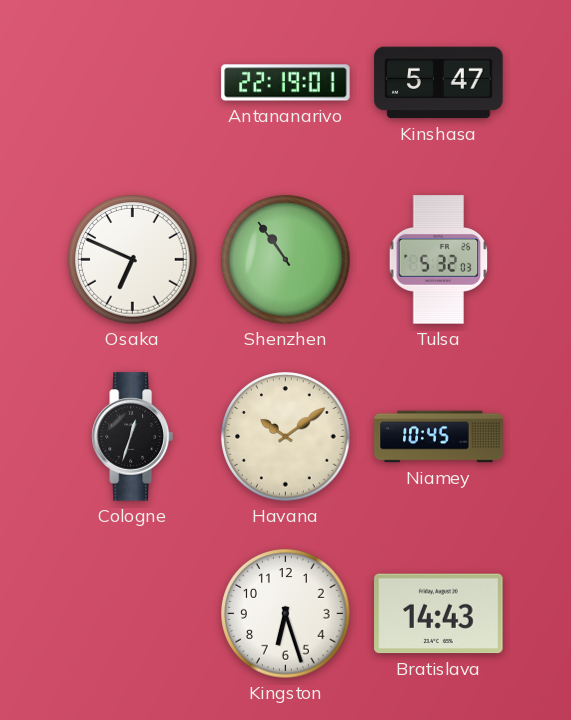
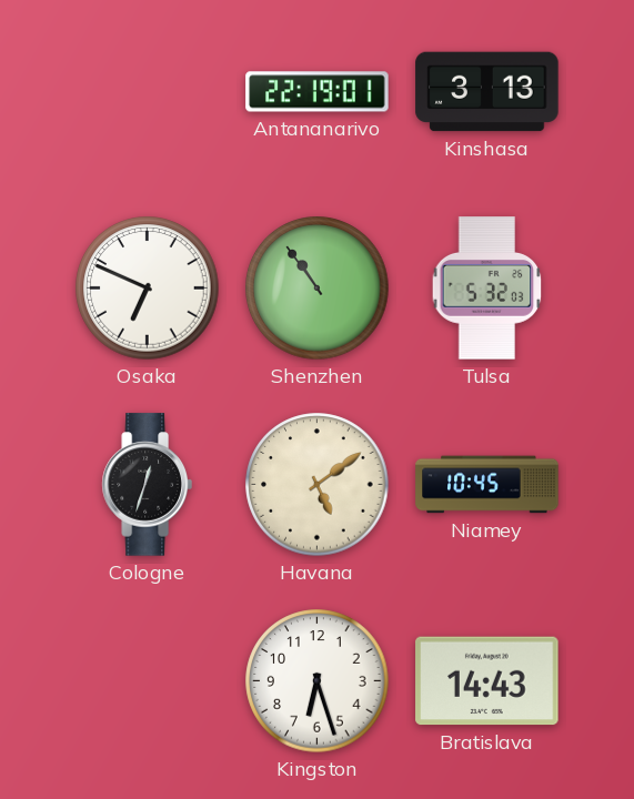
Kinshasa: 5:47 -> 3:13
Havana: 10:09 -> 5:09
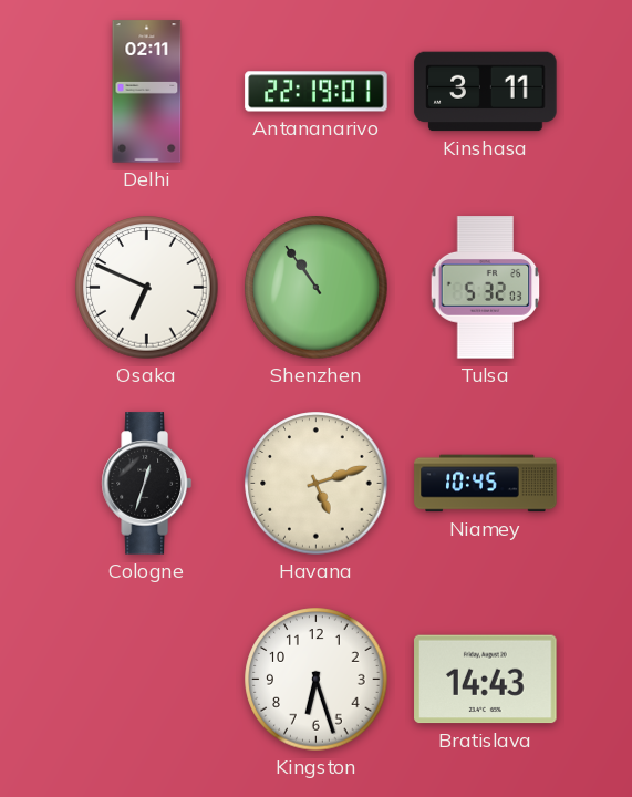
Delhi: none -> 02:11
Kinshasa: 3:13 -> 3:11
Havana: 5:09 -> 5:12
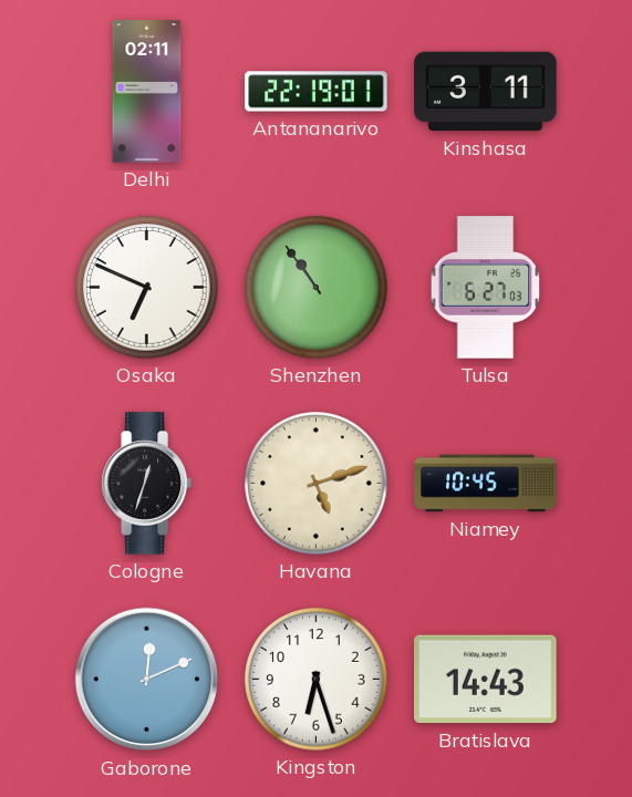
Tulsa: 5:32 -> 6:27
Gaborone: none -> 12:11
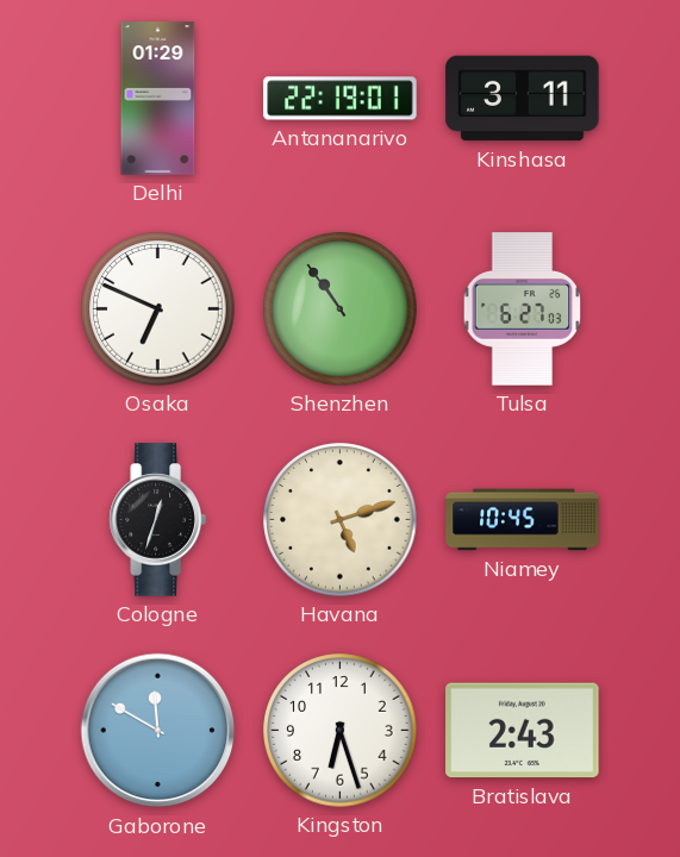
Delhi: 02:11 -> 01:29
Gaborone: 12:11 -> 11:50
Bratislava: 14:43 -> 2:43
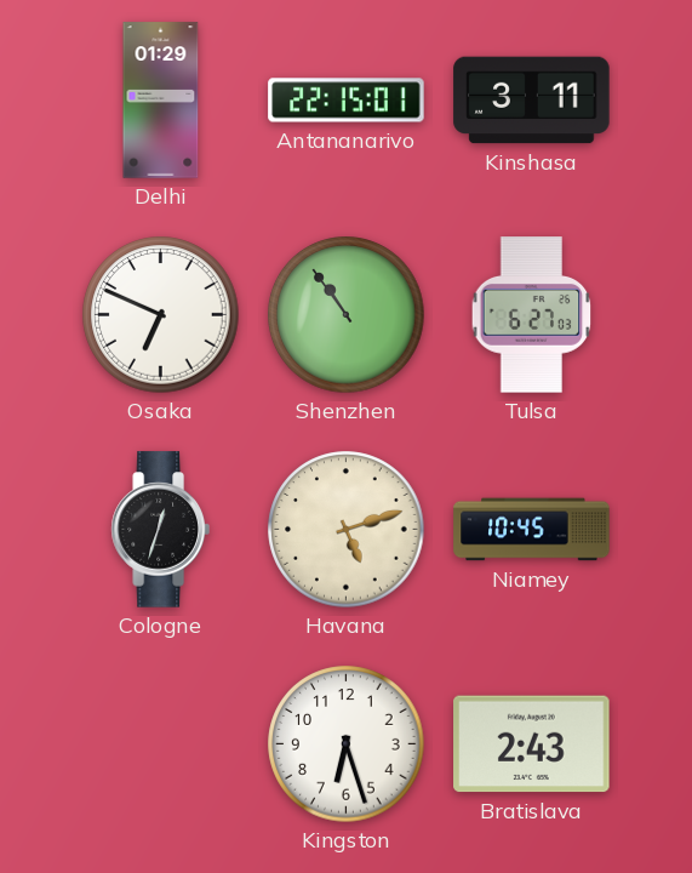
Antananarivo: 22:19 -> 22:15
Gaborone: 11:50 -> none
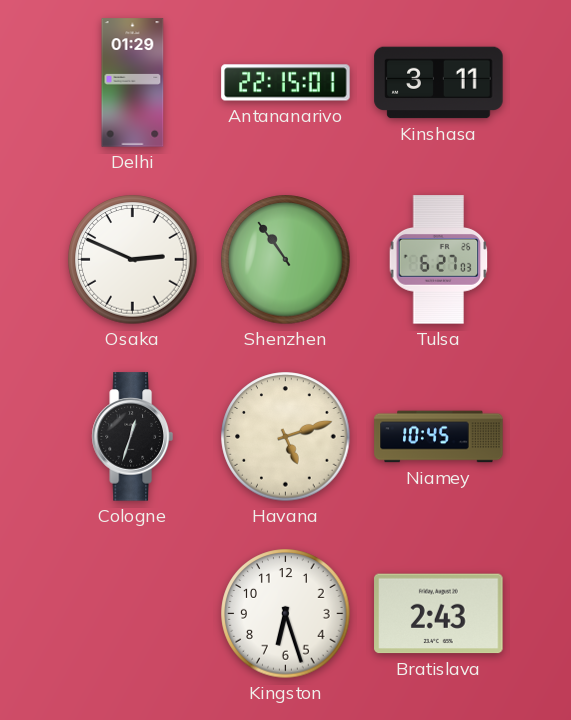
Osaka: 6:49 -> 2:49
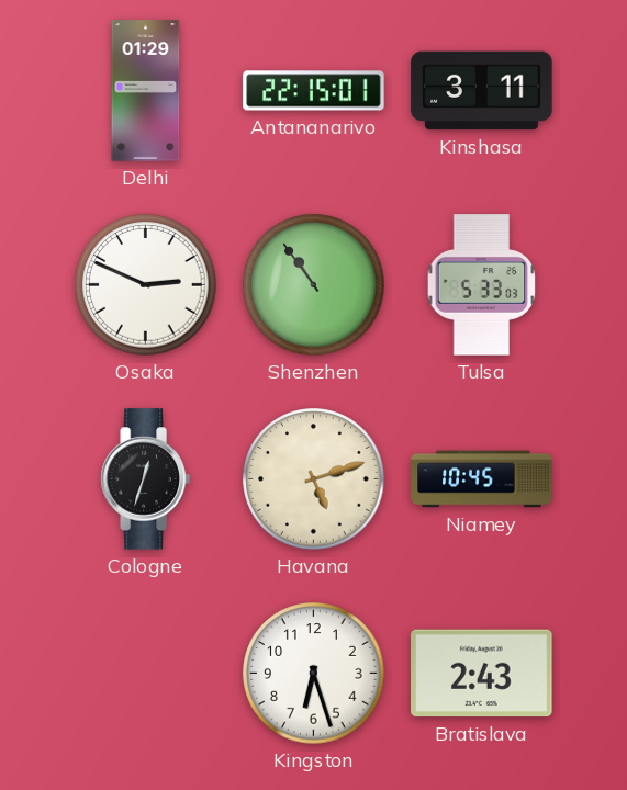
Tulsa: 6:27 -> 5:33
